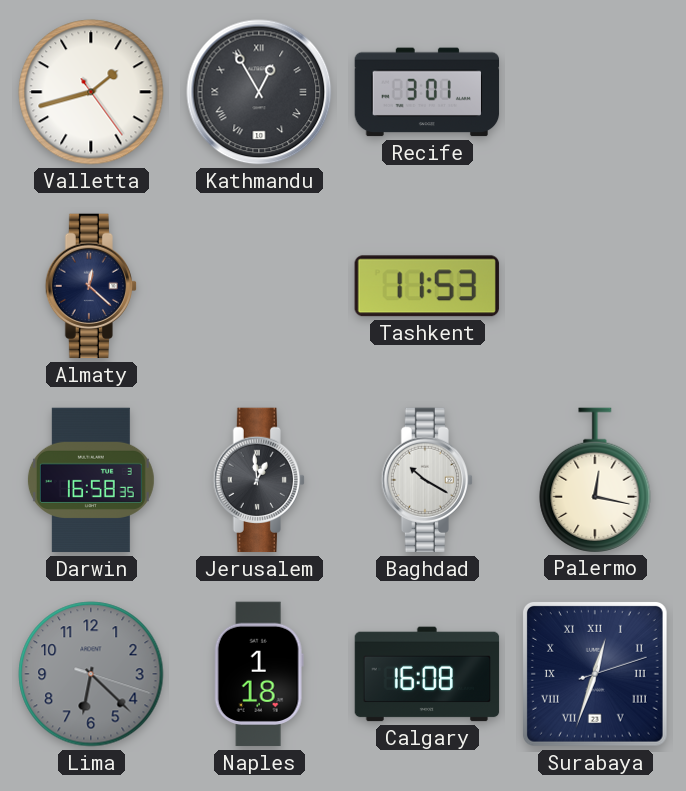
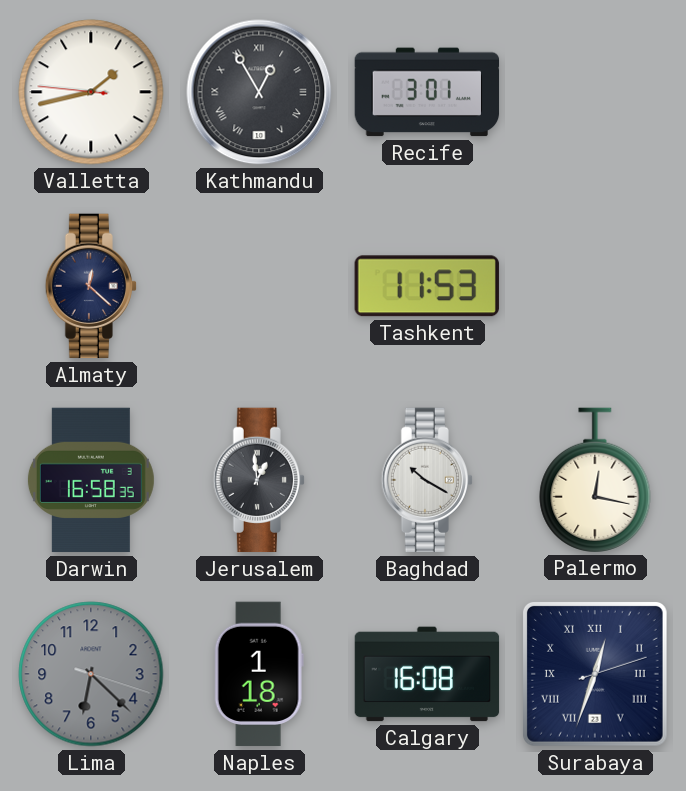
Valletta: 1:42:24 -> 1:42:46
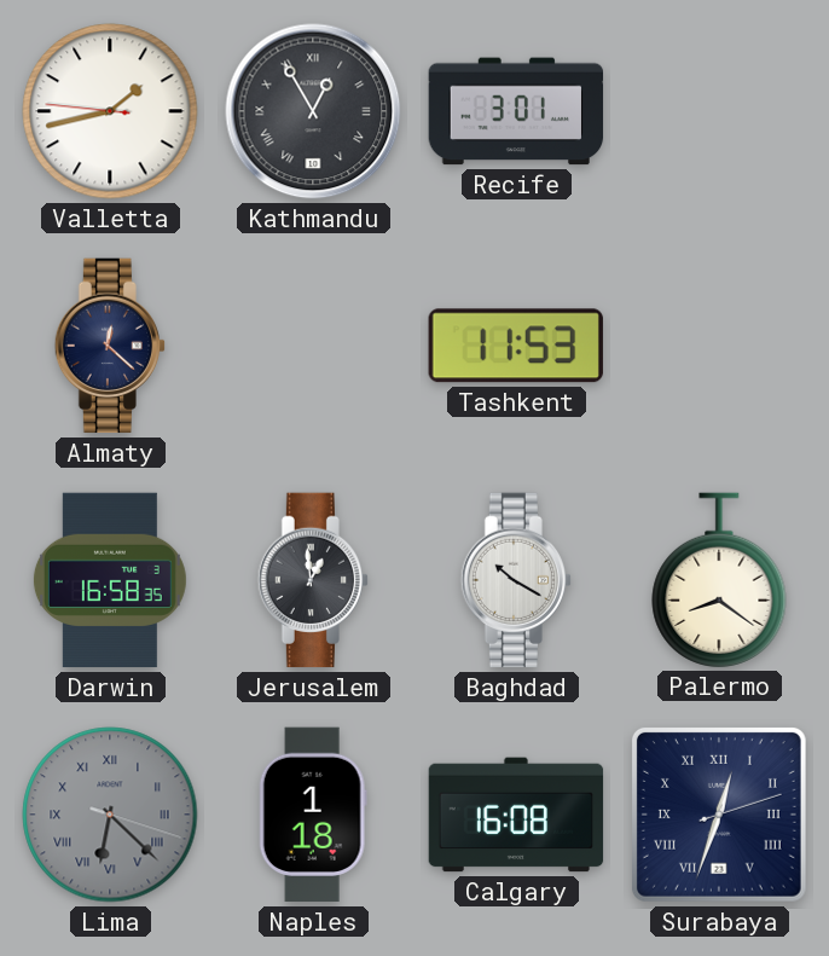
Palermo: 12:17 -> 8:21
Lima numerals: Arabic -> Roman
